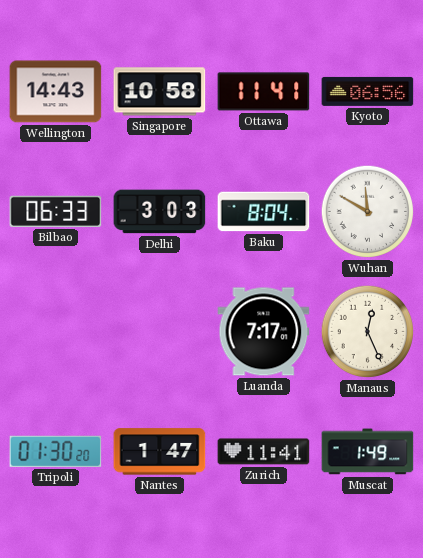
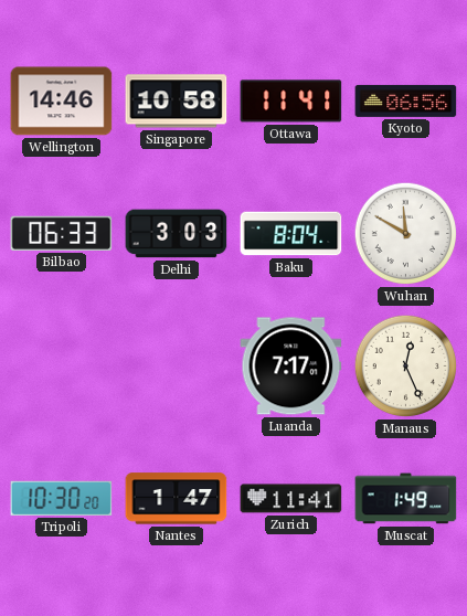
Wellington: 14:43 -> 14:46
Tripoli: 01:30 -> 10:30
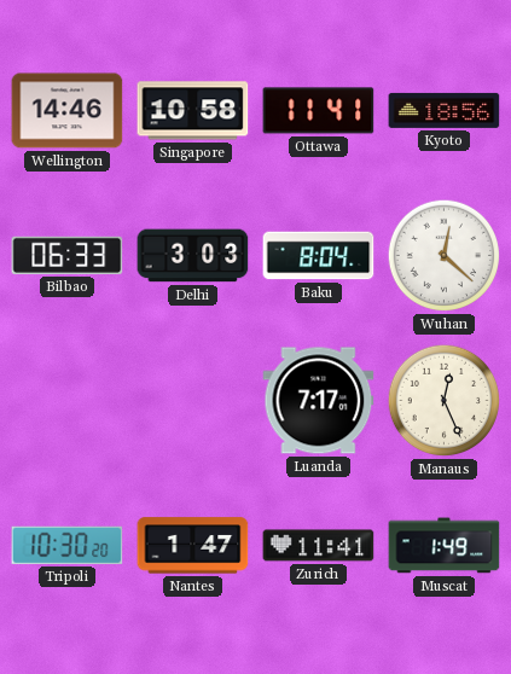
Kyoto: 06:56 -> 18:56
Wuhan: 11:50 -> 12:22
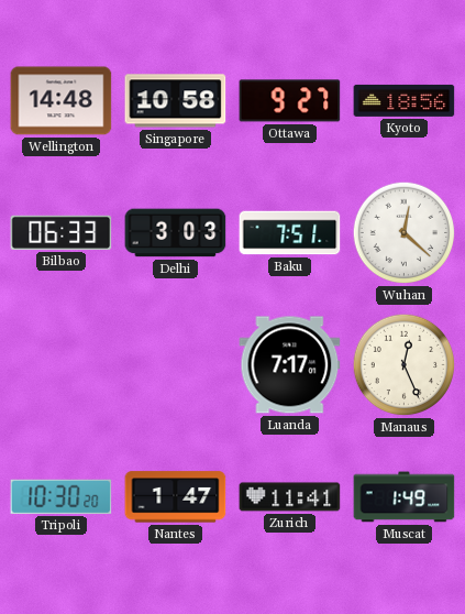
Wellington: 14:46 -> 14:48
Ottawa: 11:41 -> 9:27
Baku: 8:04 -> 7:51
